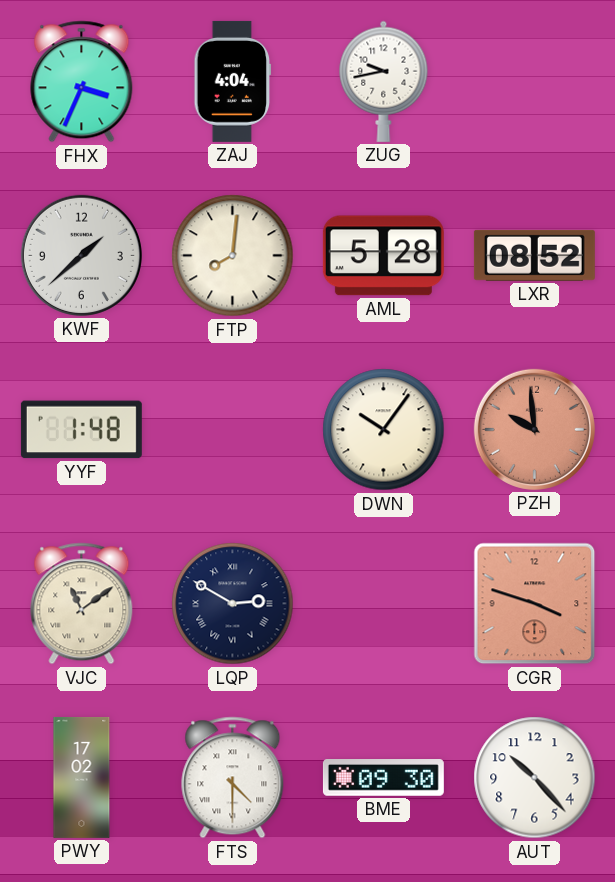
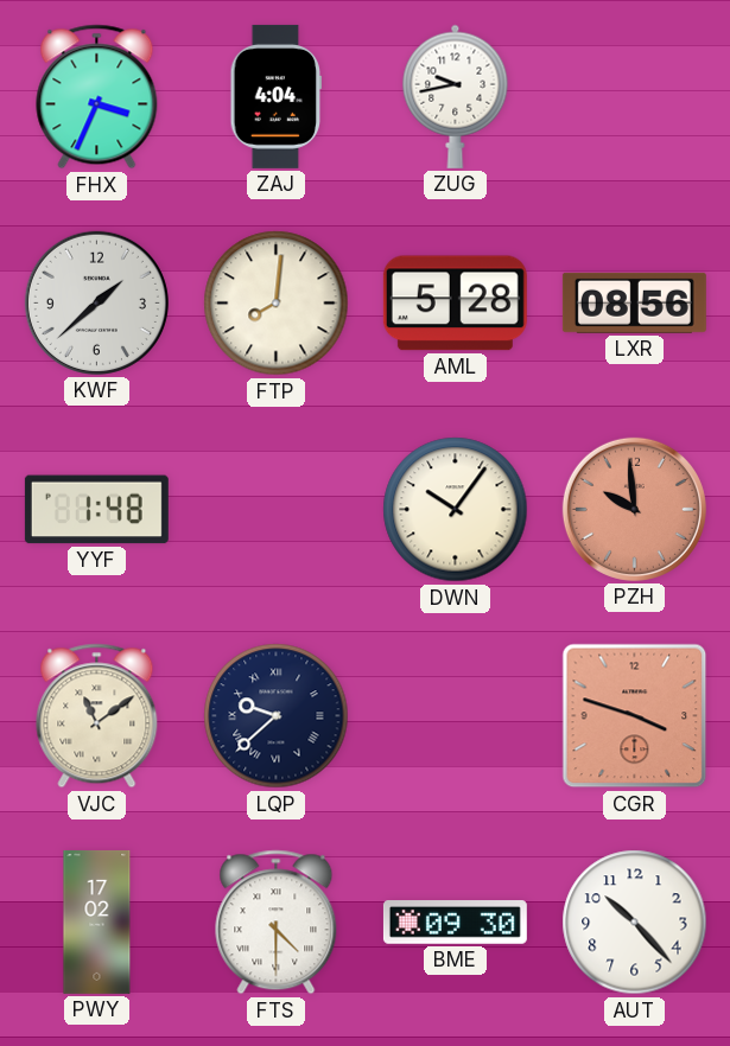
LXR: 08:52 -> 08:56
LQP: 2:50 -> 9:38
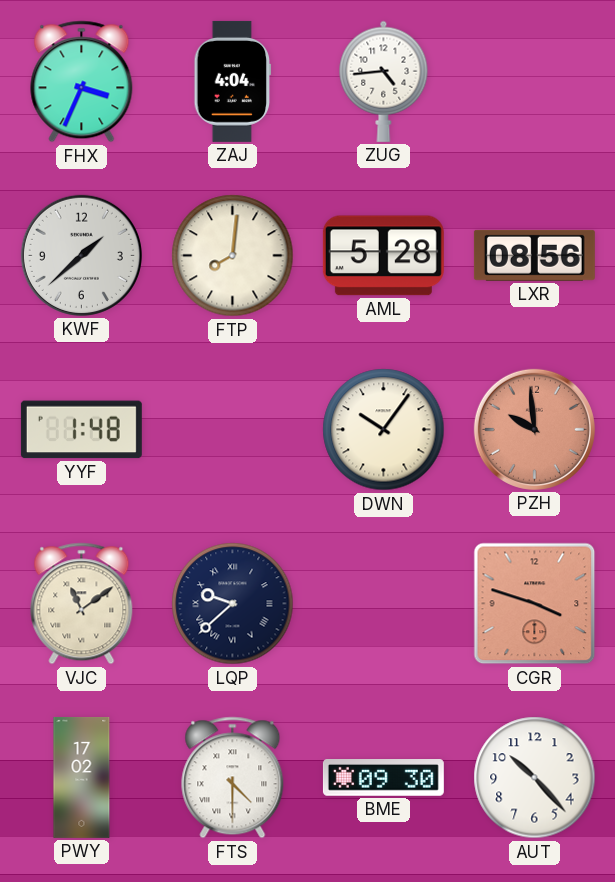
ZUG: 9:43 -> 4:44
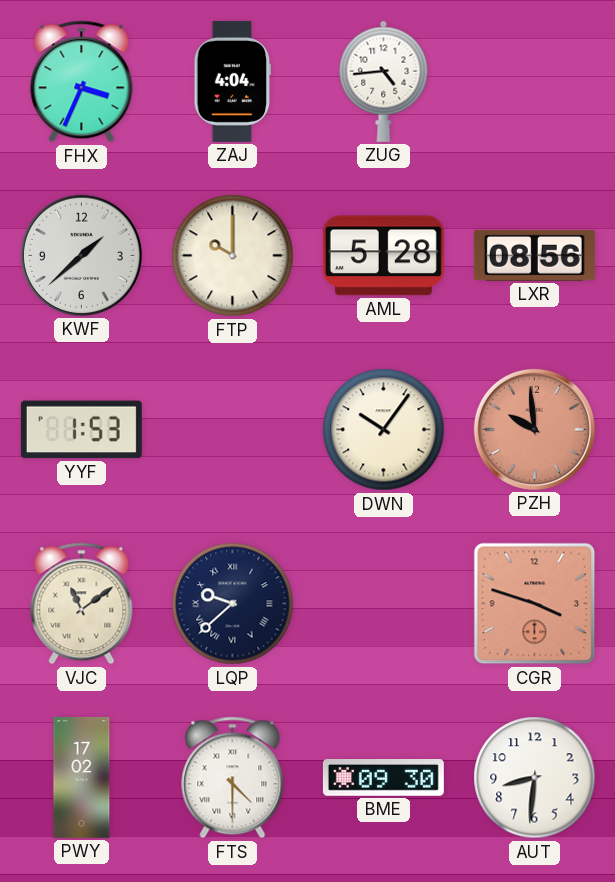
FTP: 8:01 -> 10:00
YYF: 1:48 -> 1:53
AUT: 10:23 -> 8:31
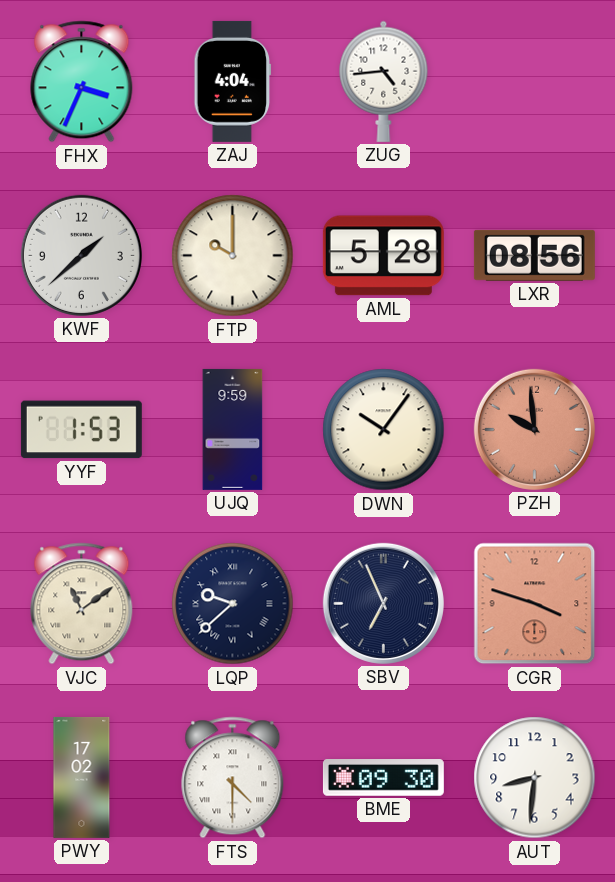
UJQ: none -> 9:59
SBV: none -> 6:56
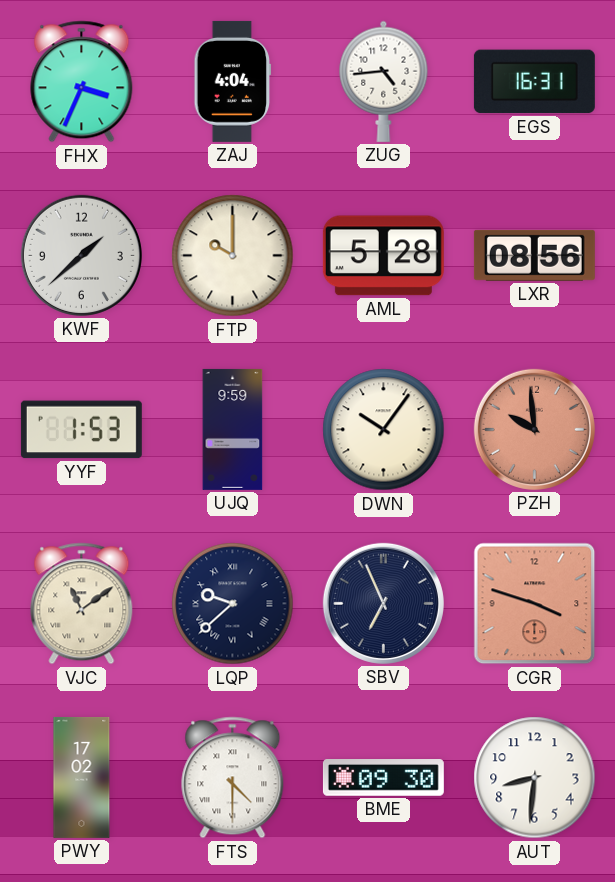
EGS: none -> 16:31
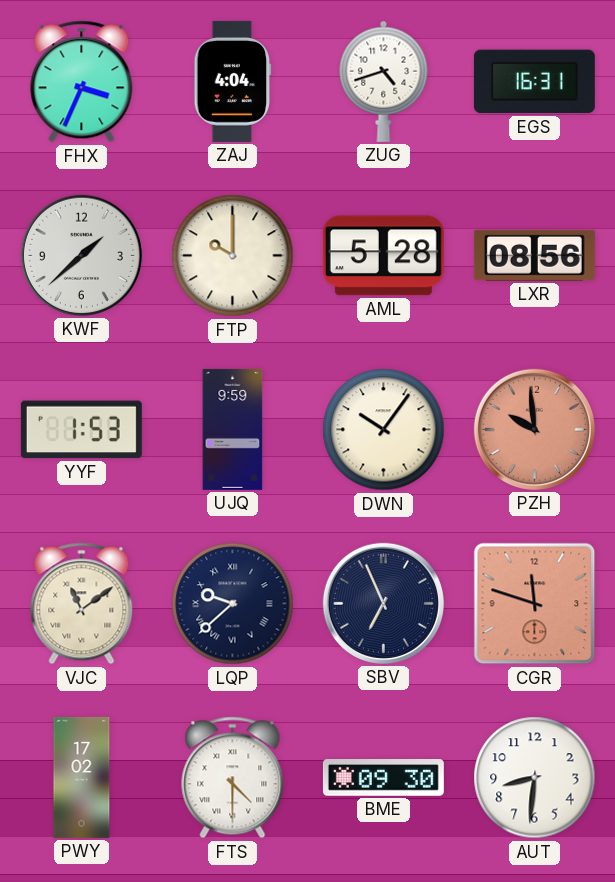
ZUG: 4:44 -> 4:42
CGR: 3:48 -> 11:48
